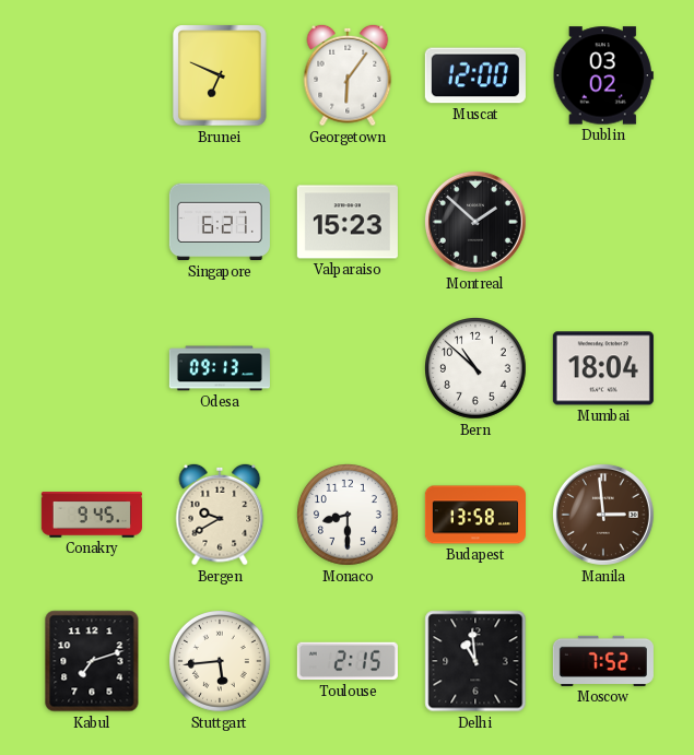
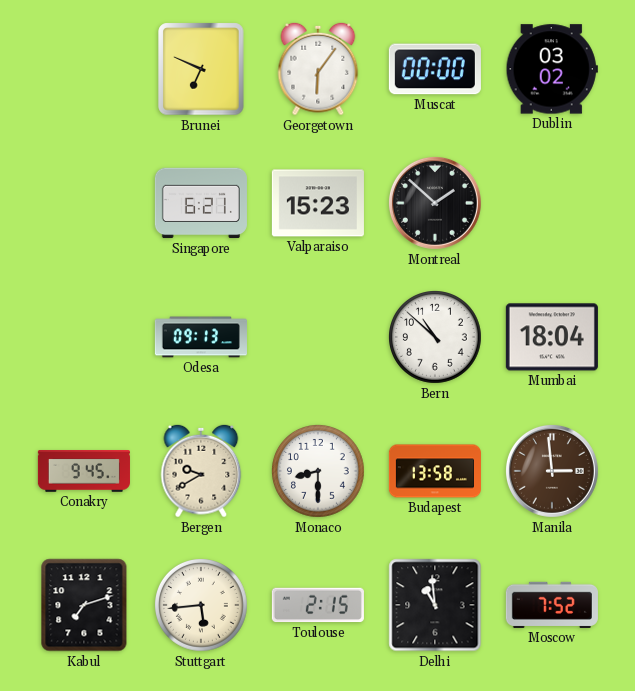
Muscat: 12:00 -> 00:00
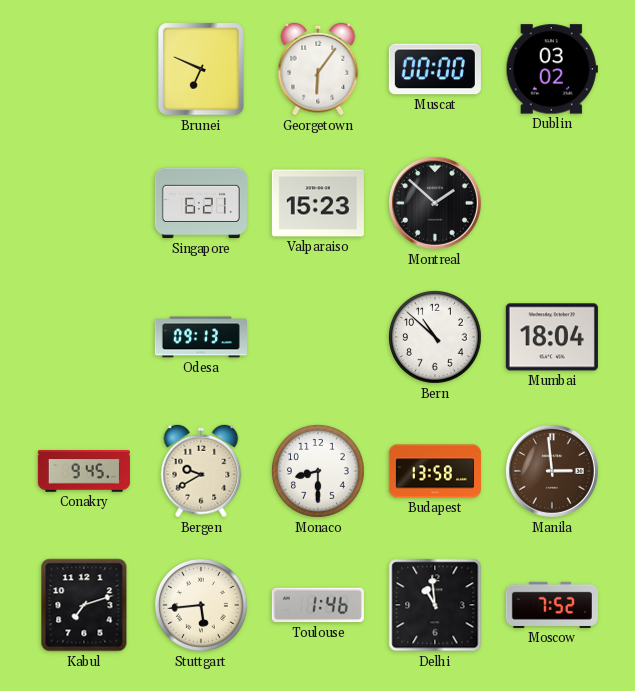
Toulouse: 2:15 -> 1:46
